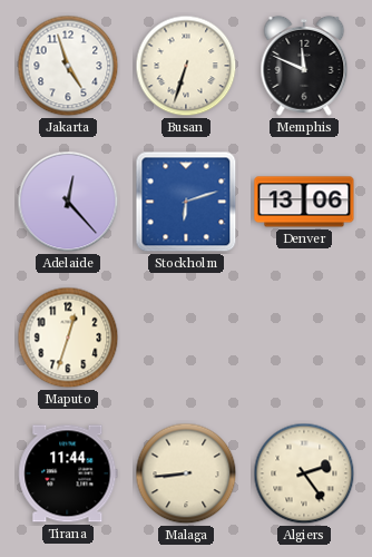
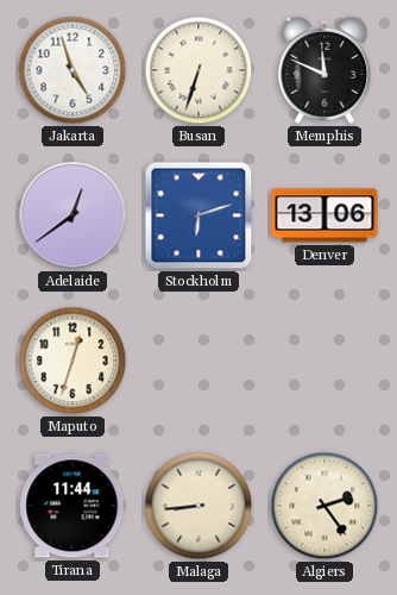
Adelaide: 12:23 -> 12:39
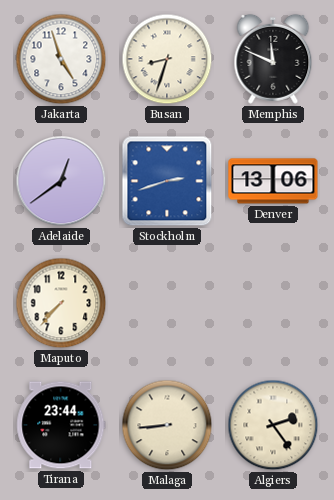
Busan: 6:33 -> 8:33
Stockholm: 6:12 -> 2:42
Maputo: 12:33 -> 7:37
Tirana: 11:44 -> 23:44
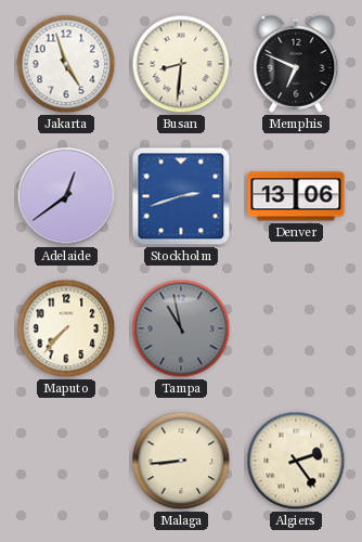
Busan: 8:33 -> 8:31
Memphis: 11:49 -> 6:49
Tampa: none -> 10:58
Tirana: 23:44 -> none
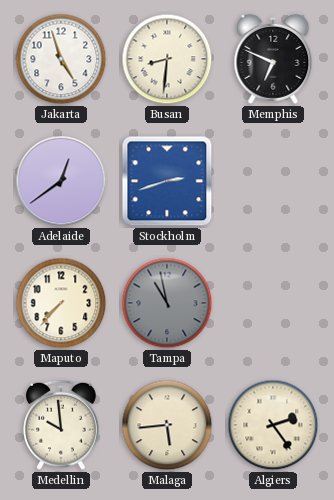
Denver: 13:06 -> none
Medellin: none -> 9:59
Malaga: 8:44 -> 5:44
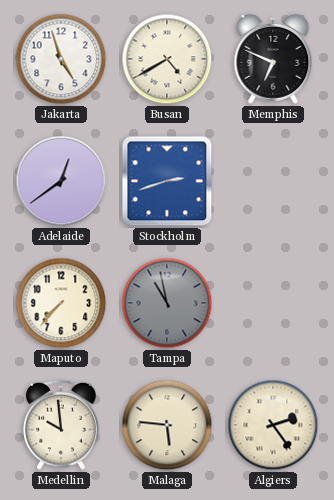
Busan: 8:31 -> 4:40
Malaga: 5:44 -> 5:46
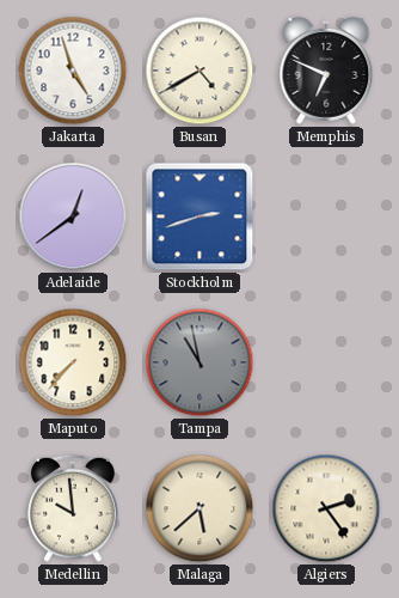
Malaga: 5:46 -> 5:38
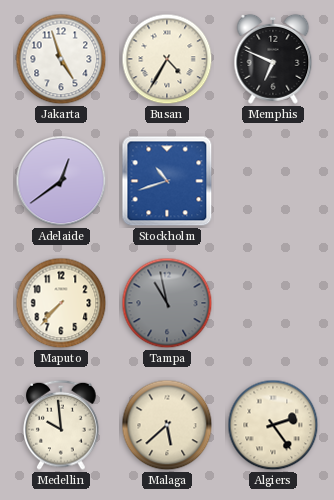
Busan: 4:40 -> 4:35
Stockholm: 2:42 -> 10:42
